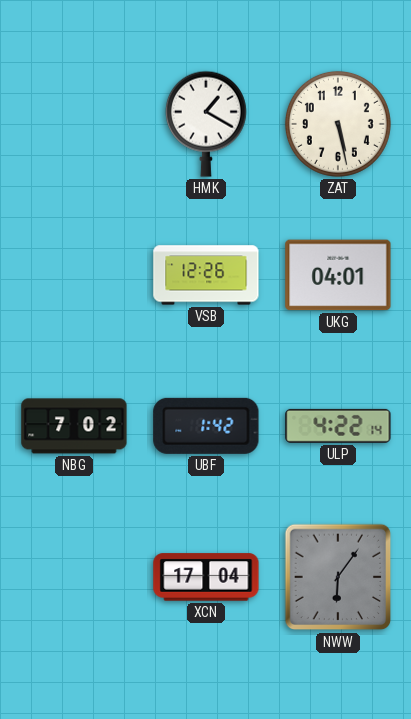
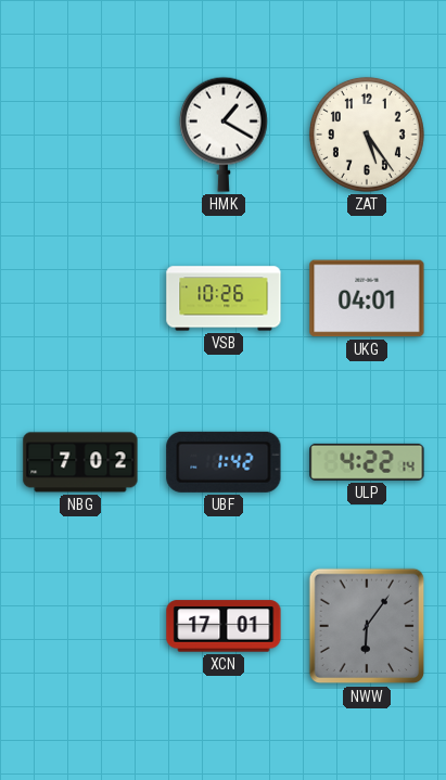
ZAT: 5:28 -> 5:24
VSB: 12:26 -> 10:26
XCN: 17:04 -> 17:01
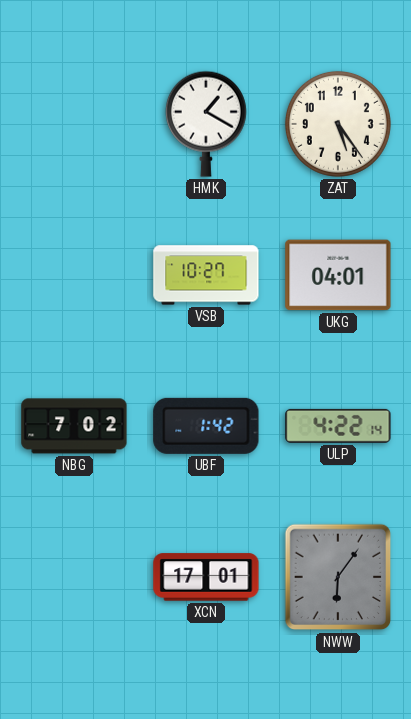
VSB: 10:26 -> 10:27
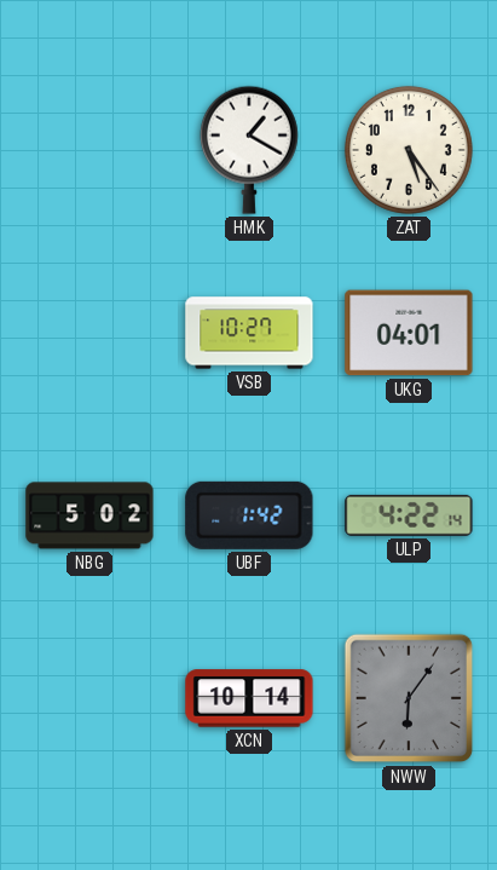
NBG: 7:02 -> 5:02
XCN: 17:01 -> 10:14
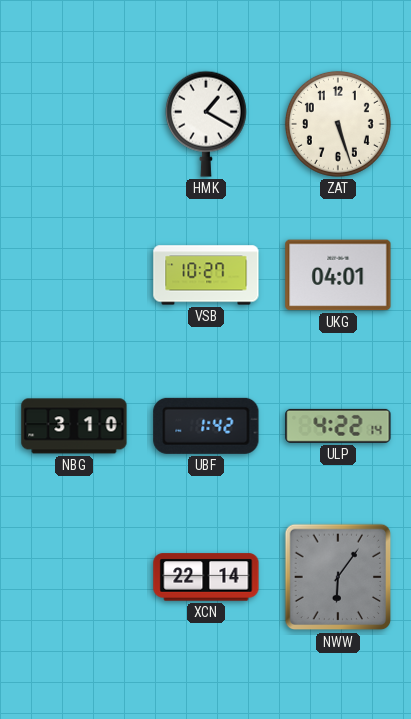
ZAT: 5:24 -> 5:27
NBG: 5:02 -> 3:10
XCN: 10:14 -> 22:14
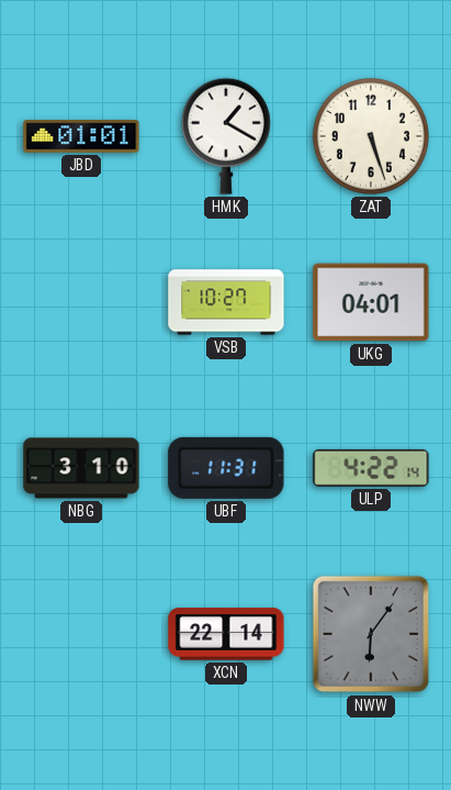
JBD: none -> 01:01
UBF: 1:42 -> 11:31
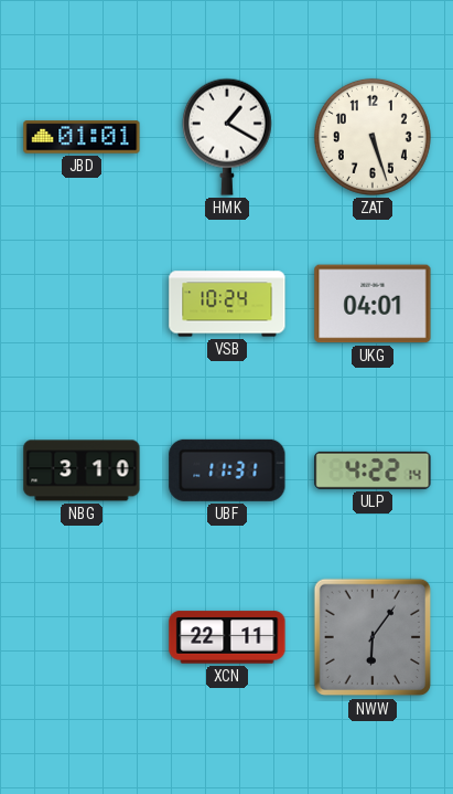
VSB: 10:27 -> 10:24
XCN: 22:14 -> 22:11
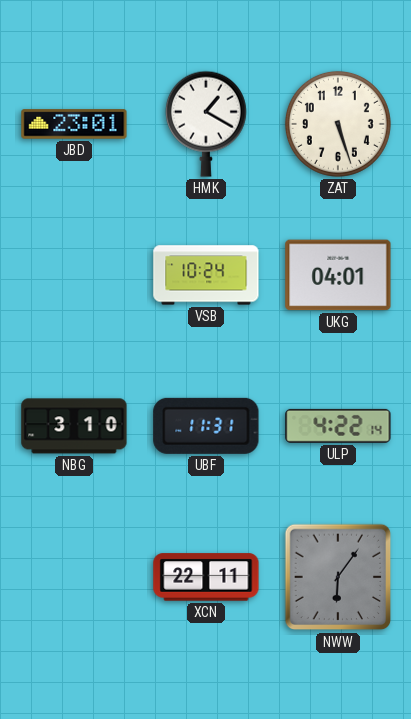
JBD: 01:01 -> 23:01
